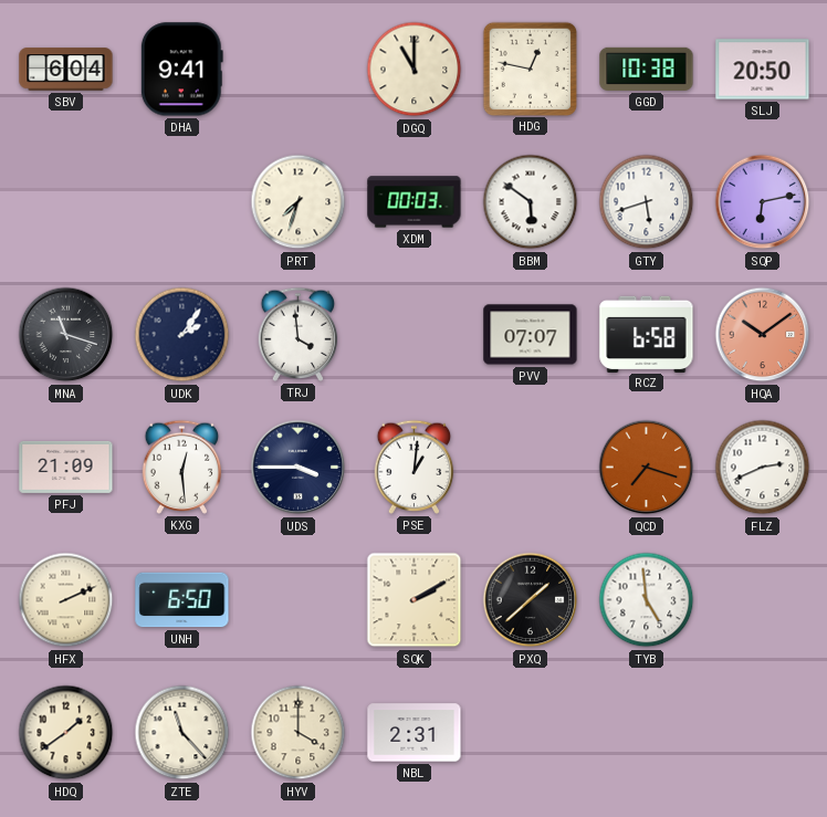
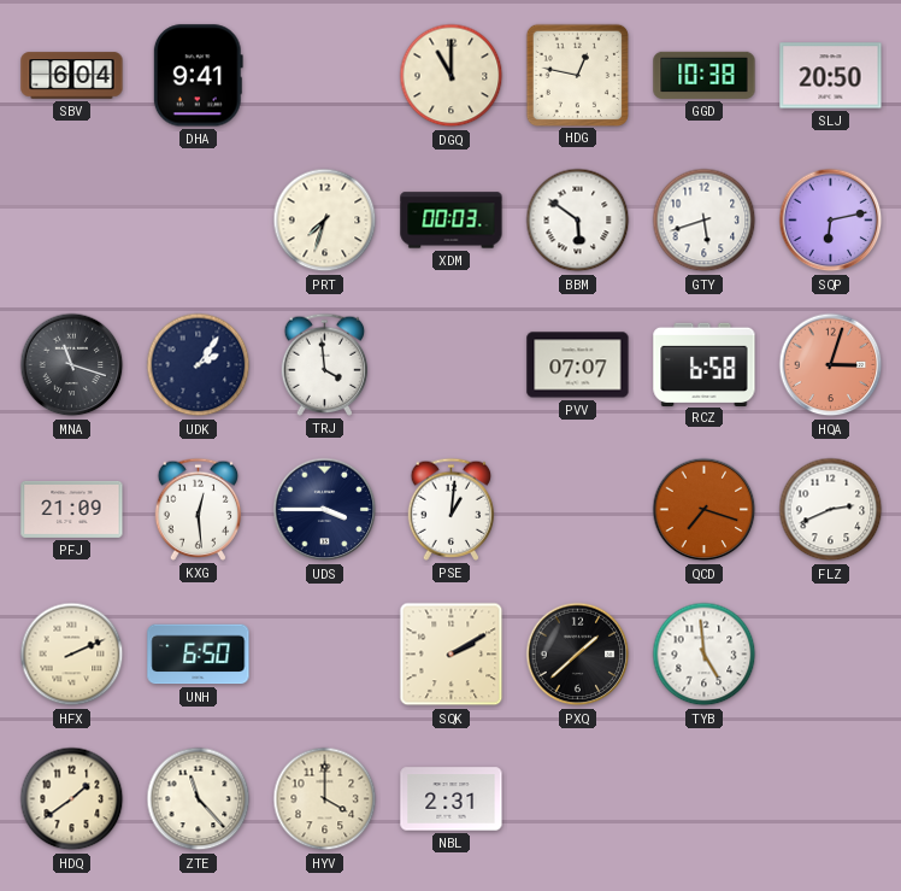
HQA: 10:09 -> 3:03
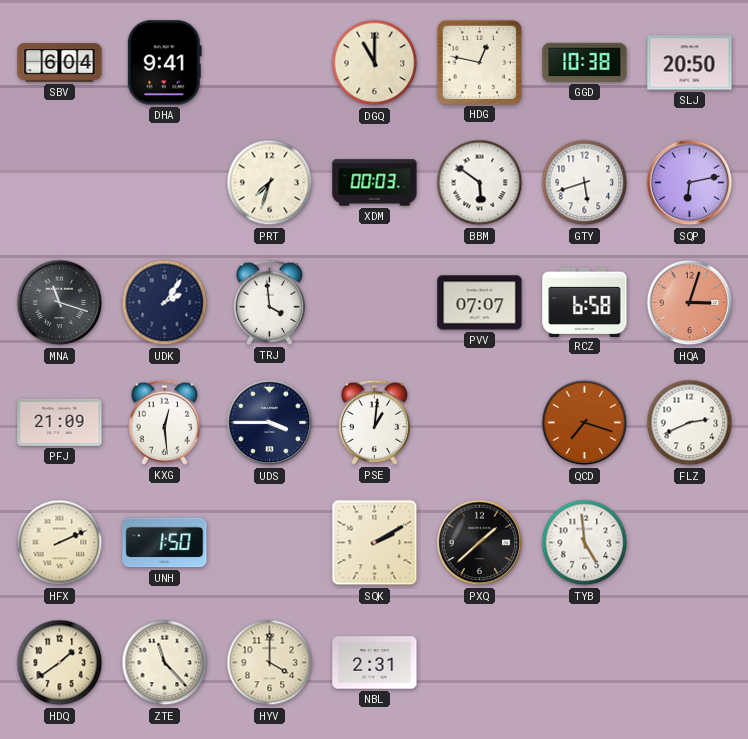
UNH: 6:50 -> 1:50
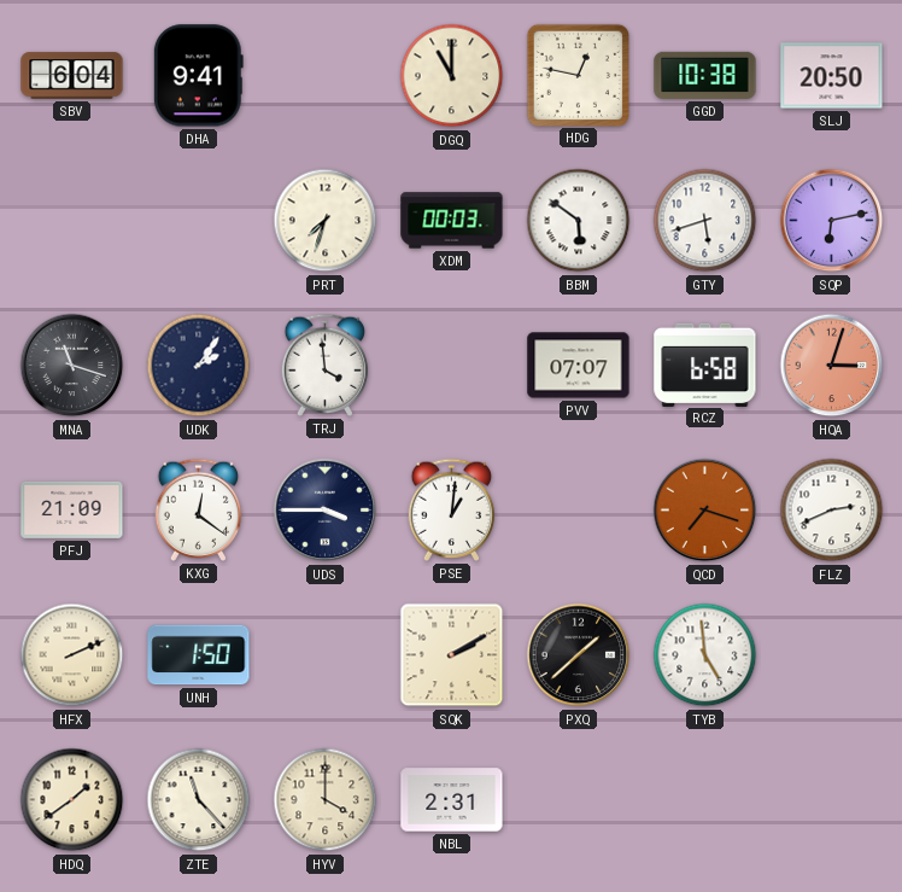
KXG: 12:29 -> 12:21
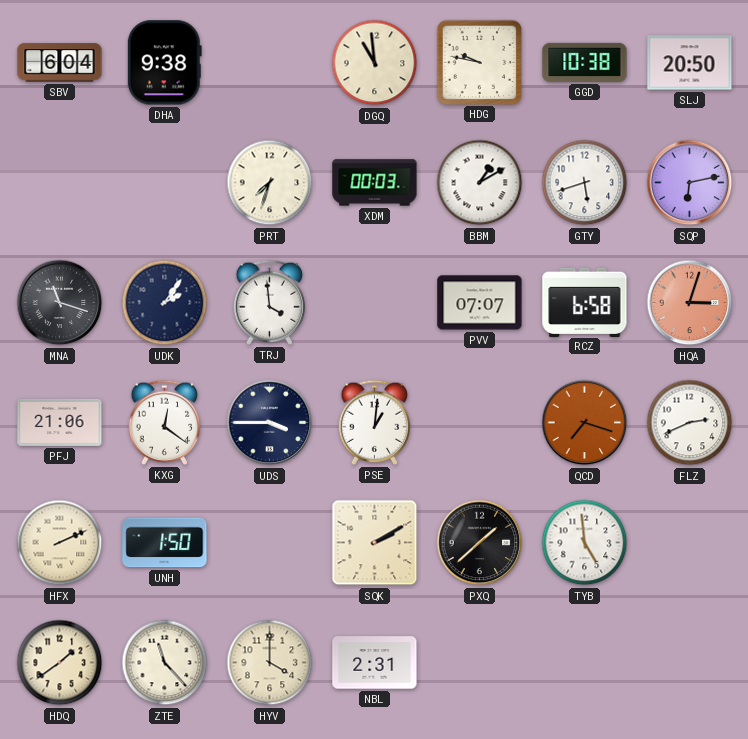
DHA: 9:41 -> 9:38
DGQ: 11:00 -> 10:59
HDG: 12:47 -> 9:47
BBM: 5:51 -> 1:10
PFJ: 21:09 -> 21:06
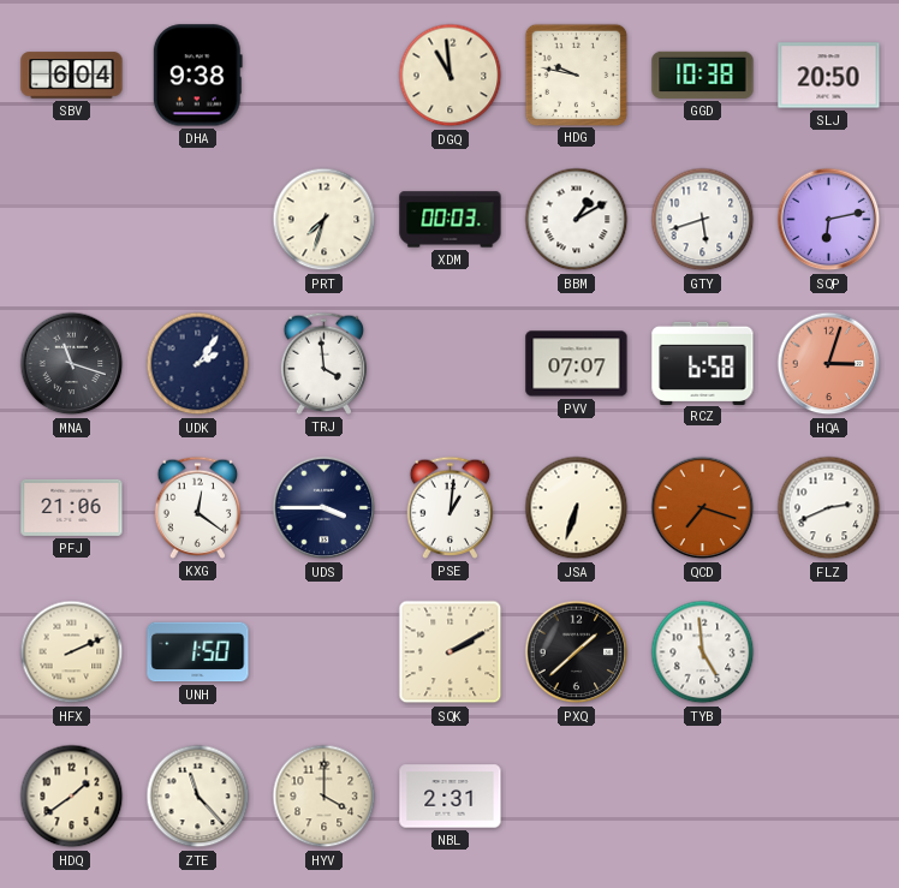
JSA: none -> 6:33
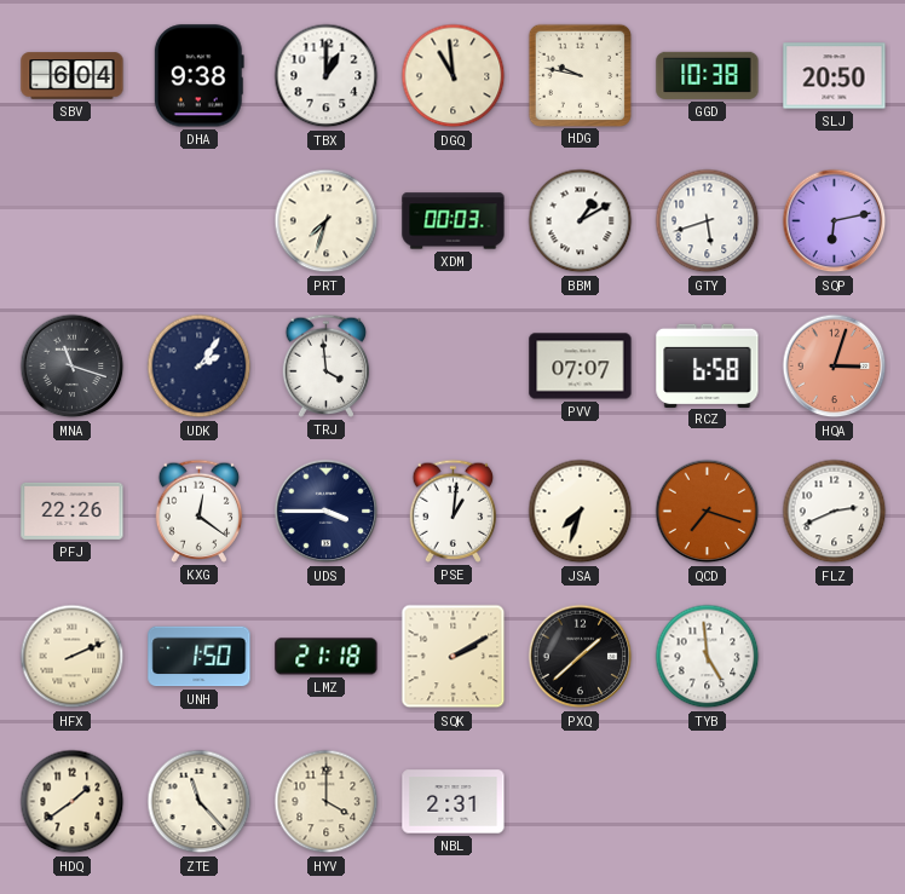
TBX: none -> 1:00
PFJ: 21:06 -> 22:26
JSA: 6:33 -> 7:33
LMZ: none -> 21:18
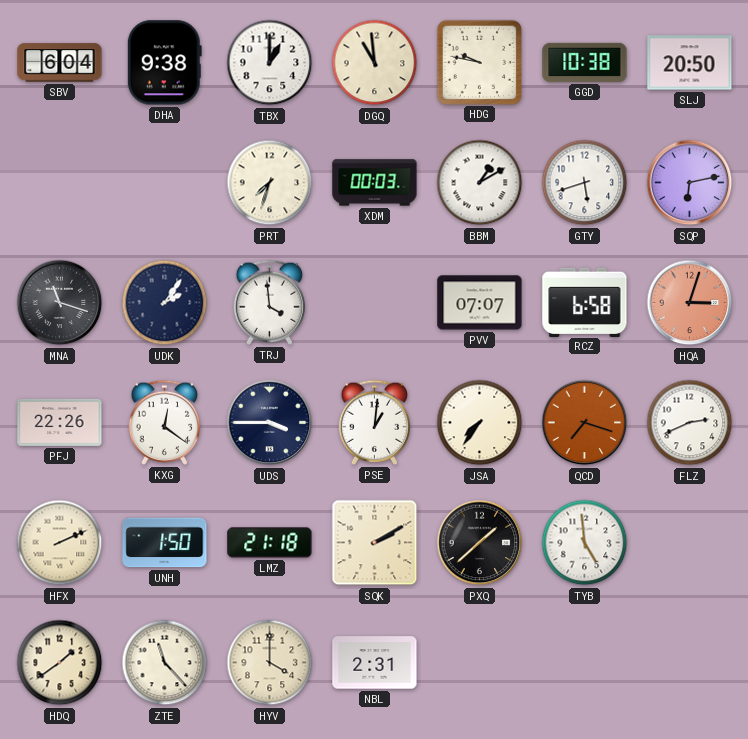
JSA: 7:33 -> 7:36
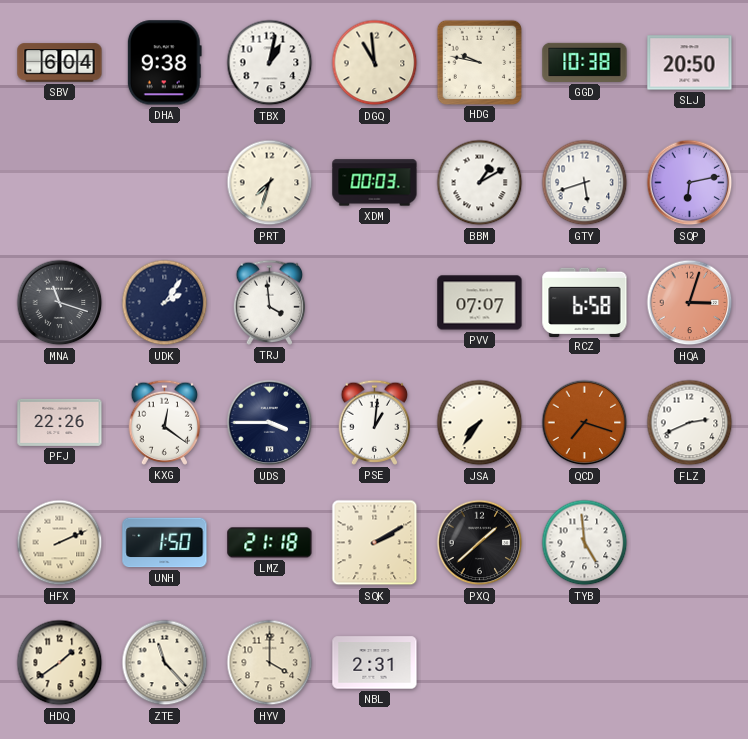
TBX: 1:00 -> 1:02
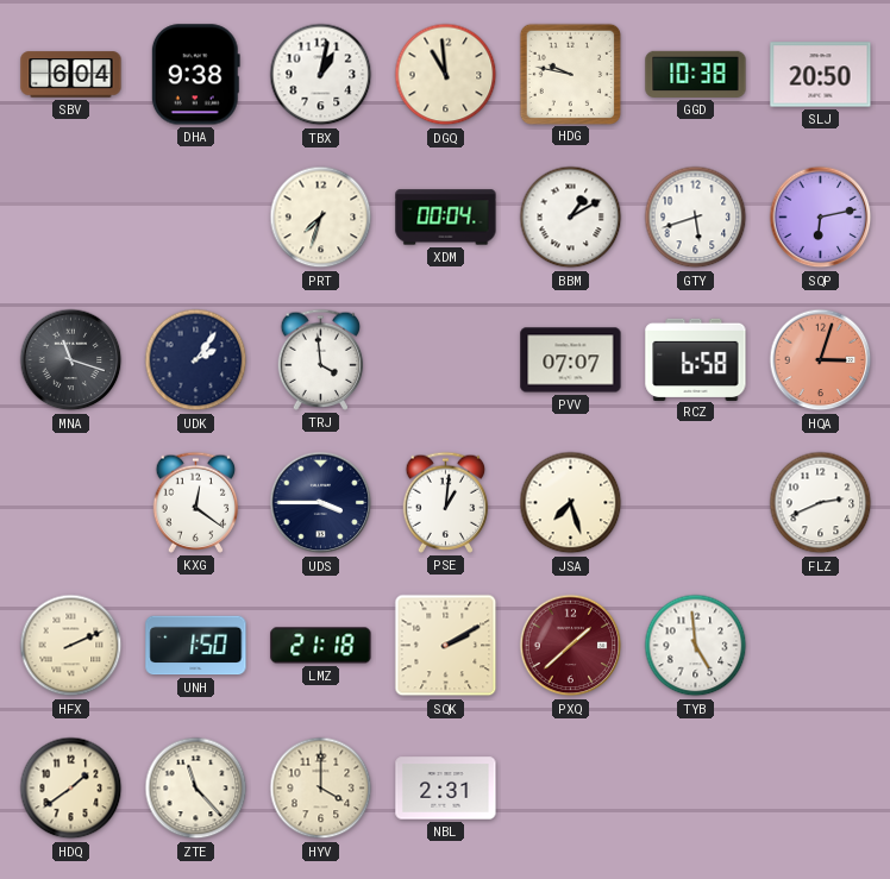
XDM: 00:03 -> 00:04
PFJ: 22:26 -> none
JSA: 7:36 -> 7:27
QCD: 7:18 -> none
PXQ dial: black -> burgundy
